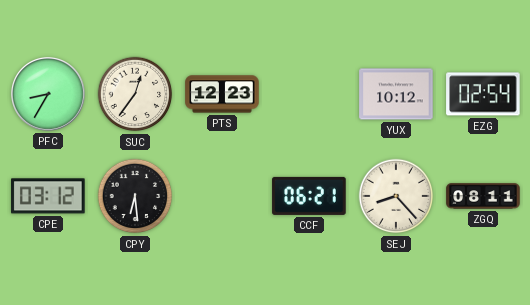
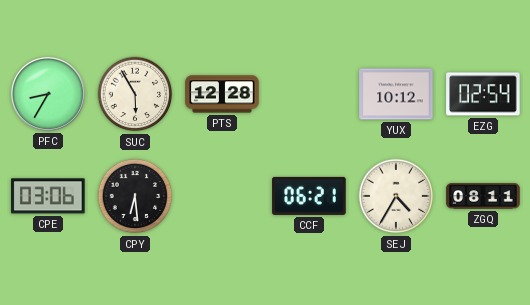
SUC: 12:36 -> 5:55
PTS: 12:23 -> 12:28
CPE: 03:12 -> 03:06
SEJ: 8:23 -> 4:35
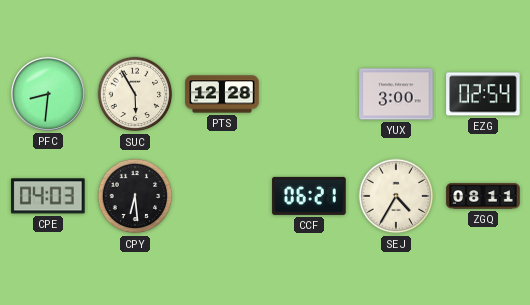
PFC: 8:35 -> 8:31
YUX: 10:12 -> 3:00
CPE: 03:06 -> 04:03
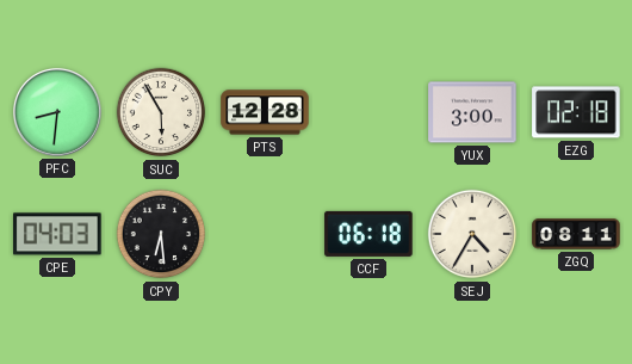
EZG: 02:54 -> 02:18
CCF: 06:21 -> 06:18
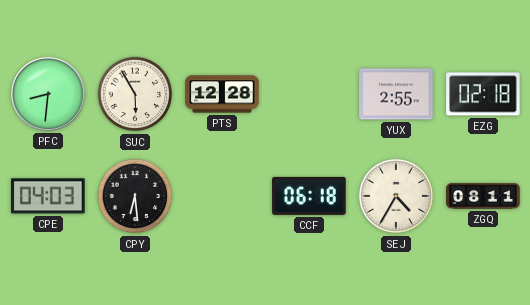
YUX: 3:00 -> 2:55
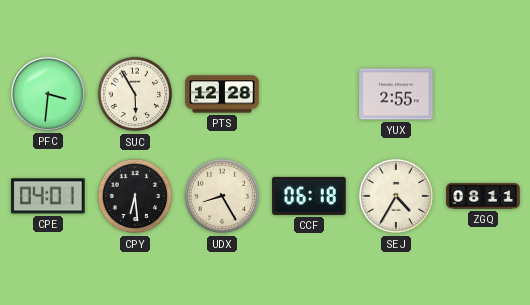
PFC: 8:31 -> 3:31
EZG: 02:18 -> none
CPE: 04:03 -> 04:01
UDX: none -> 8:25
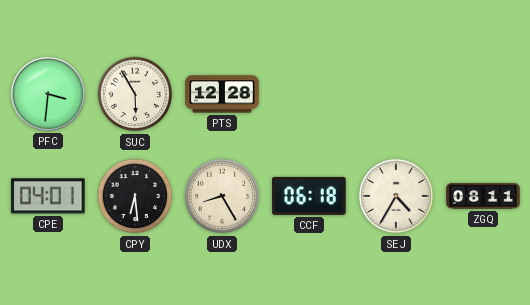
YUX: 2:55 -> none
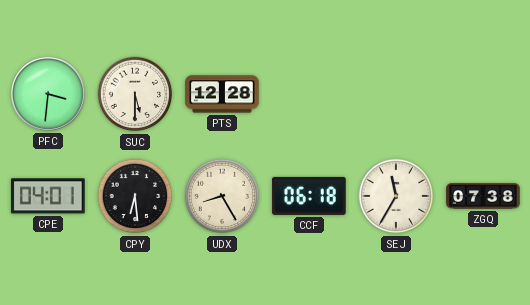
SUC: 5:55 -> 5:30
SEJ: 4:35 -> 11:35
ZGQ: 08:11 -> 07:38
